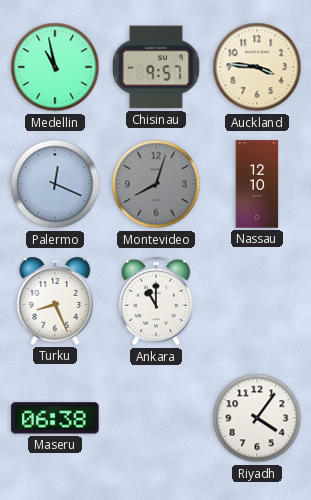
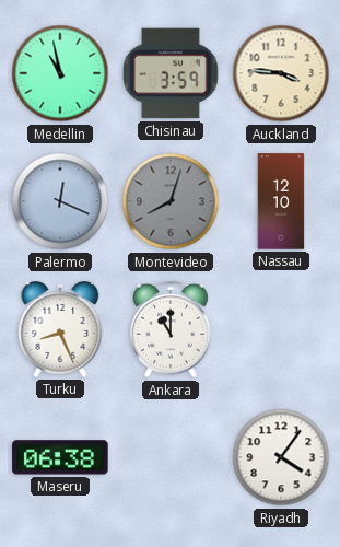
Chisinau: 9:57 -> 3:59
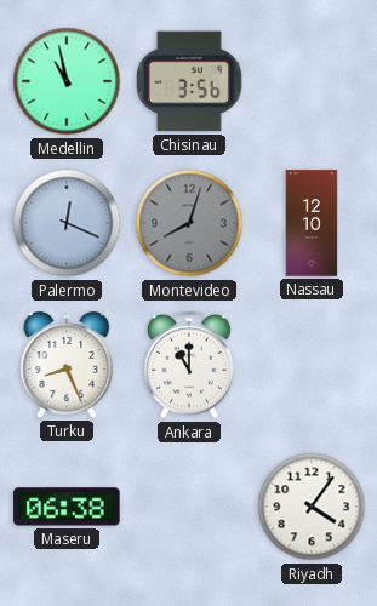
Chisinau: 3:59 -> 3:56
Auckland: 3:46 -> none
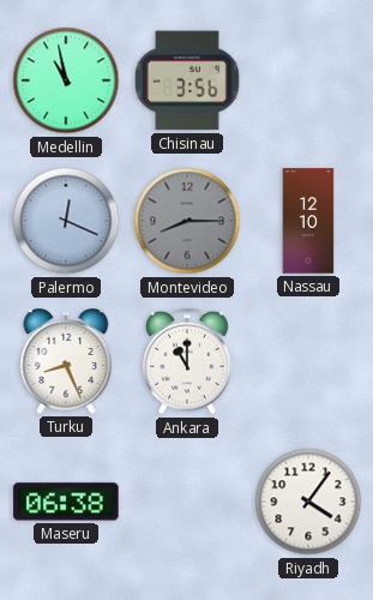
Montevideo: 8:03 -> 8:15
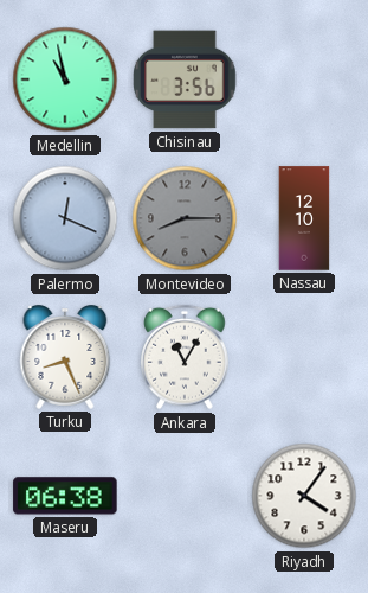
Ankara: 11:00 -> 11:05
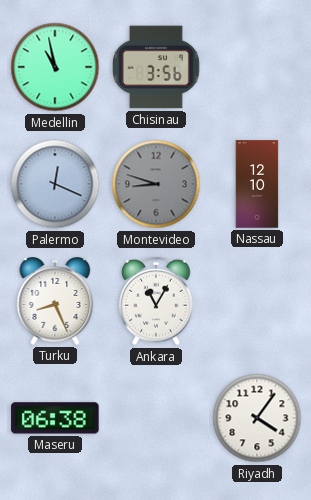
Montevideo: 8:15 -> 8:48
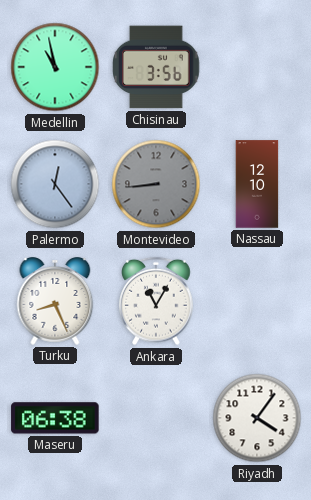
Palermo: 12:19 -> 12:24
Montevideo: 8:48 -> 8:44
